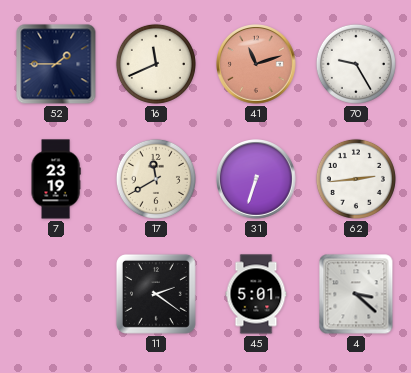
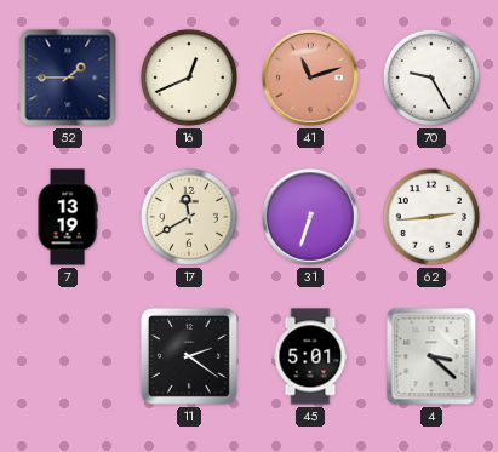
16: 11:41 -> 12:41
7: 23:19 -> 13:19
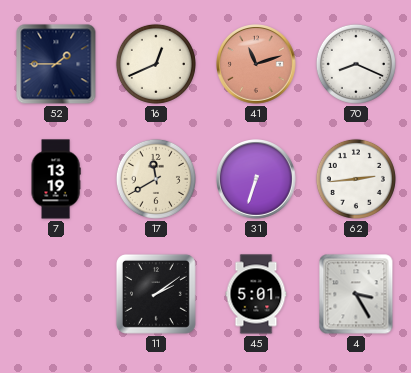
70: 9:25 -> 8:19
11: 2:21 -> 2:09
4: 3:22 -> 3:25
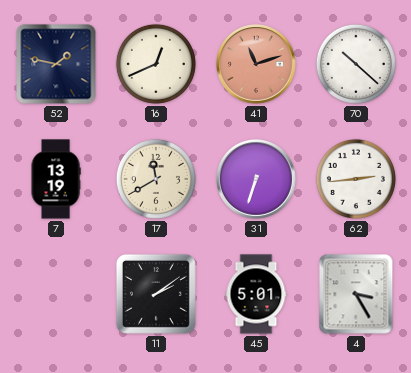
52: 1:45 -> 1:47
70: 8:19 -> 10:22
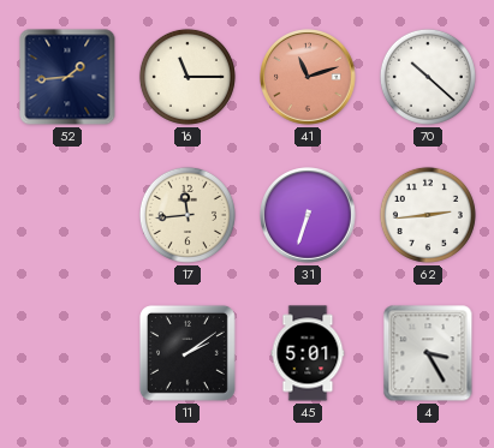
52: 1:47 -> 1:44
16: 12:41 -> 11:15
7: 13:19 -> none
17: 11:40 -> 11:44
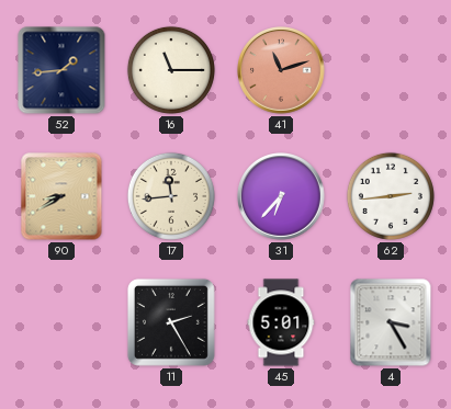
70: 10:22 -> none
90: none -> 8:40
31: 6:33 -> 6:37
11: 2:09 -> 2:25
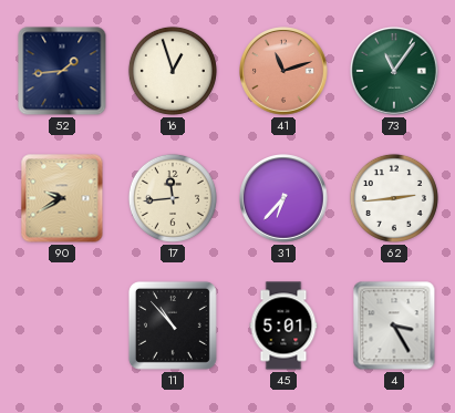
16: 11:15 -> 12:57
73: none -> 11:06
90: 8:40 -> 9:40
11: 2:25 -> 10:53
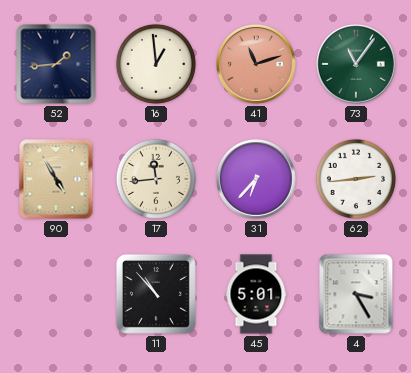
16: 12:57 -> 12:59
90: 9:40 -> 4:55
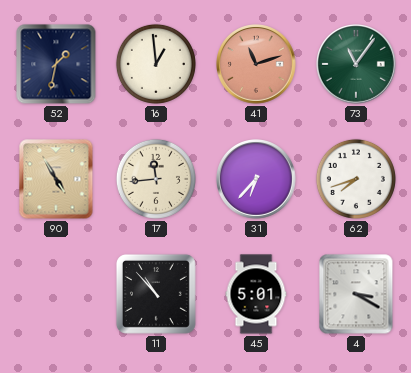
52: 1:44 -> 1:32
62: 2:44 -> 7:42
4: 3:25 -> 3:20
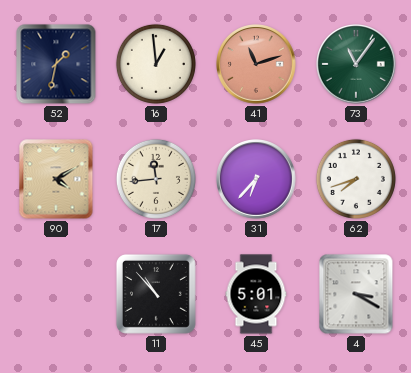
90: 4:55 -> 4:10
